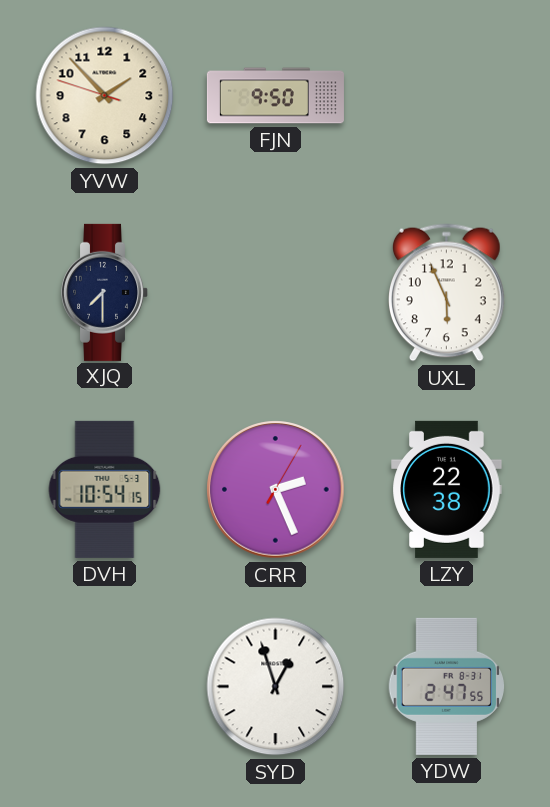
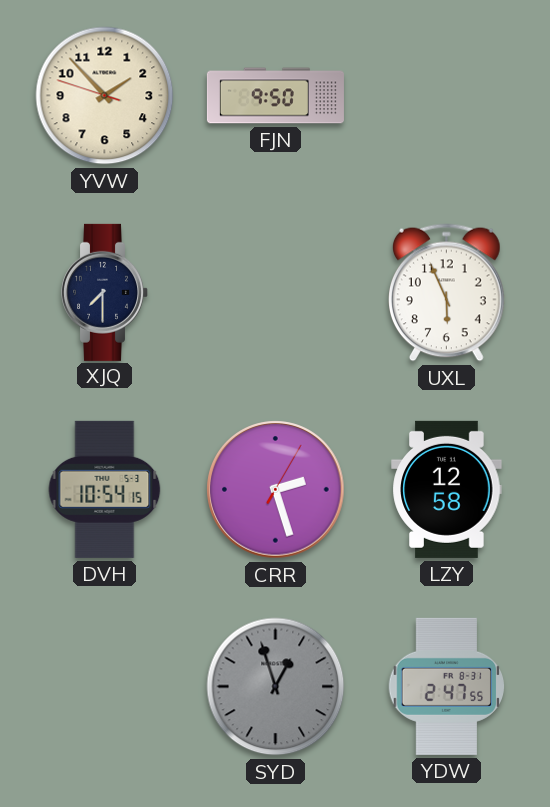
CRR: 2:26 -> 2:27
LZY: 22:38 -> 12:58
SYD dial: white -> grey
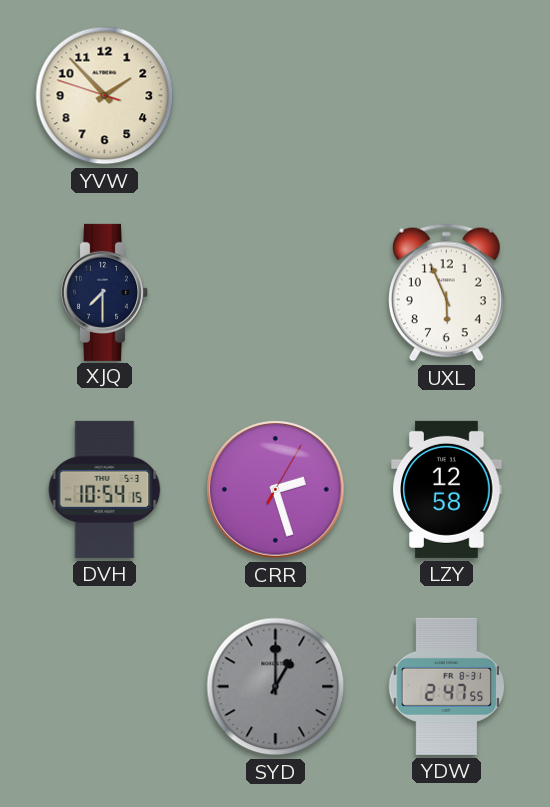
FJN: 9:50 -> none
SYD: 12:57 -> 1:00
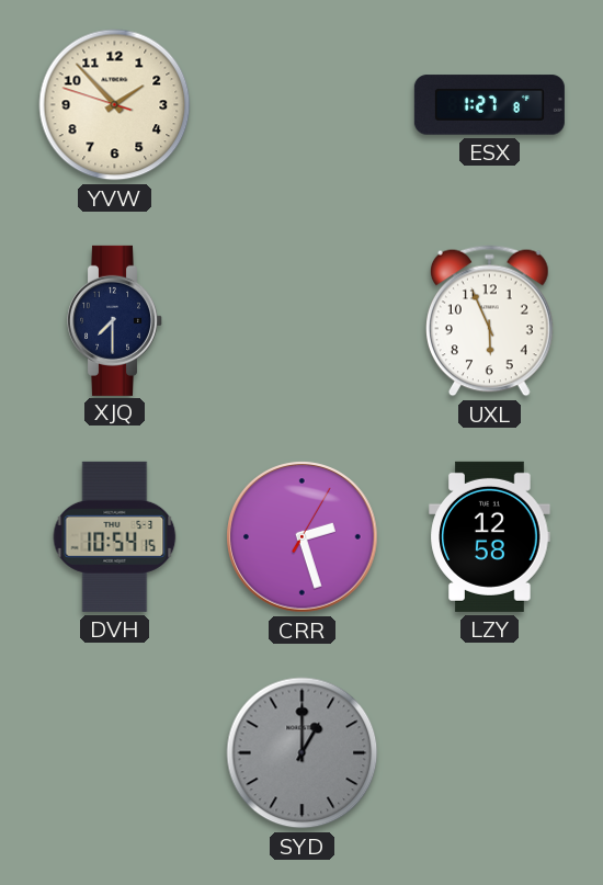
ESX: none -> 1:27
YDW: 2:47 -> none
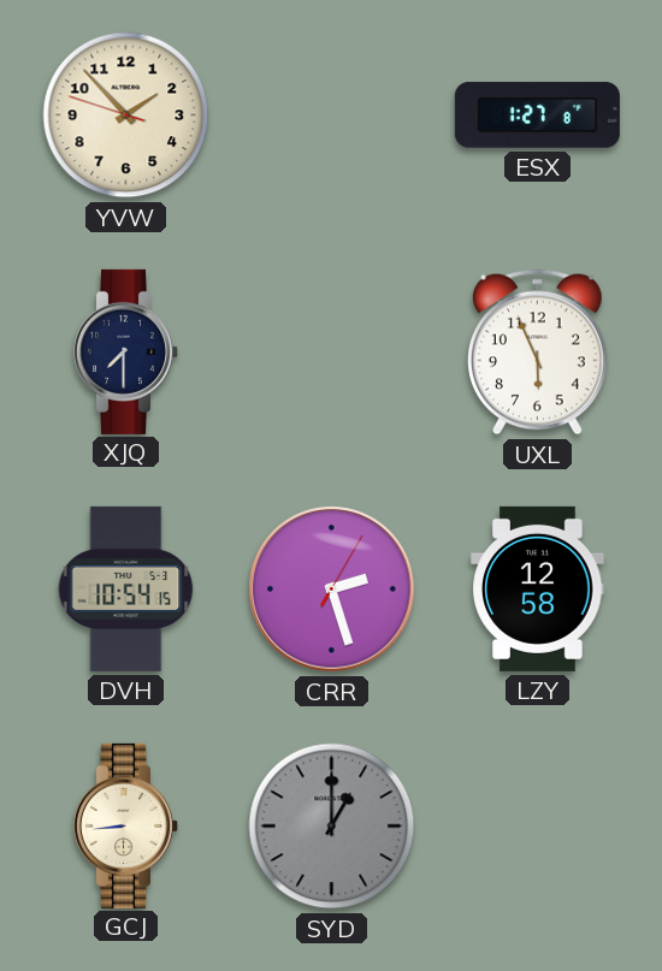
GCJ: none -> 8:44
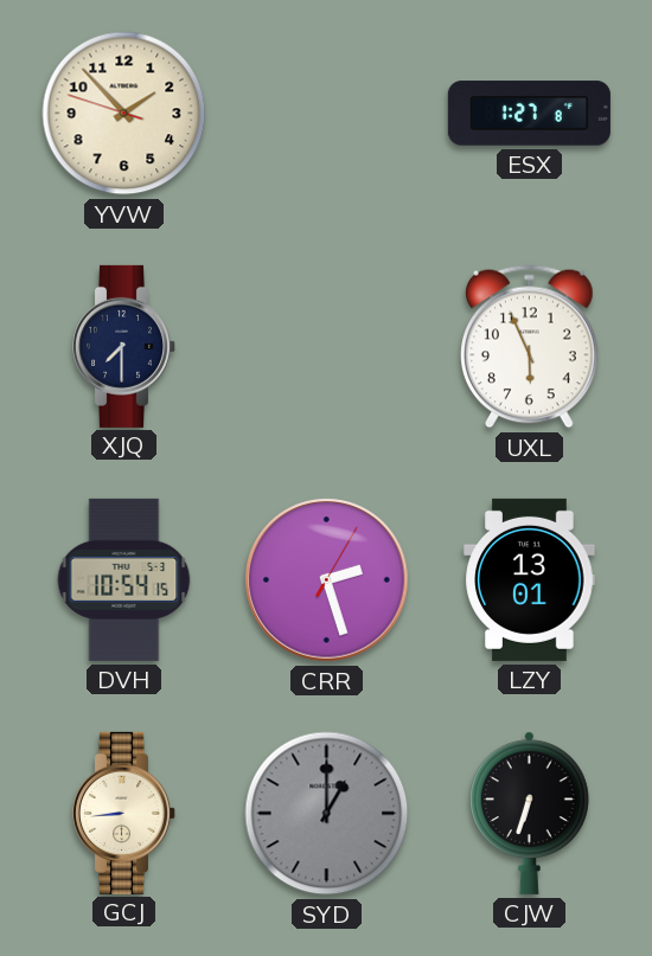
LZY: 12:58 -> 13:01
CJW: none -> 6:33
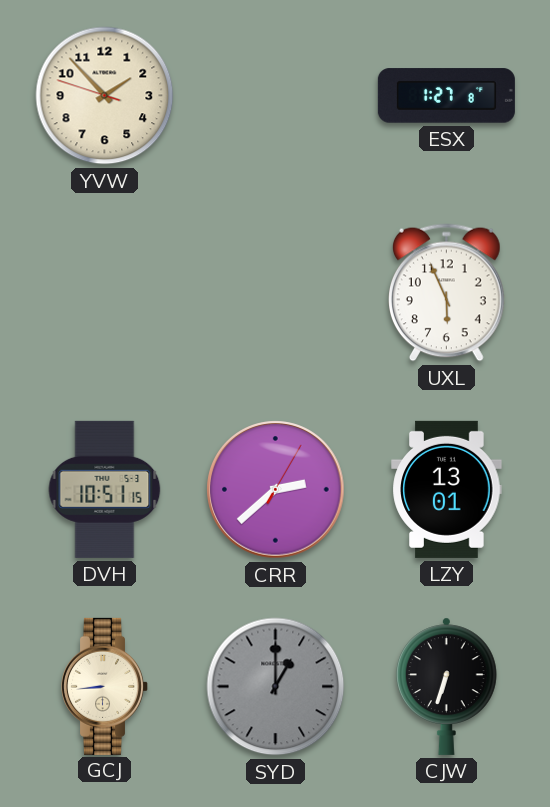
XJQ: 7:30 -> none
DVH: 10:54 -> 10:51
CRR: 2:27 -> 2:38
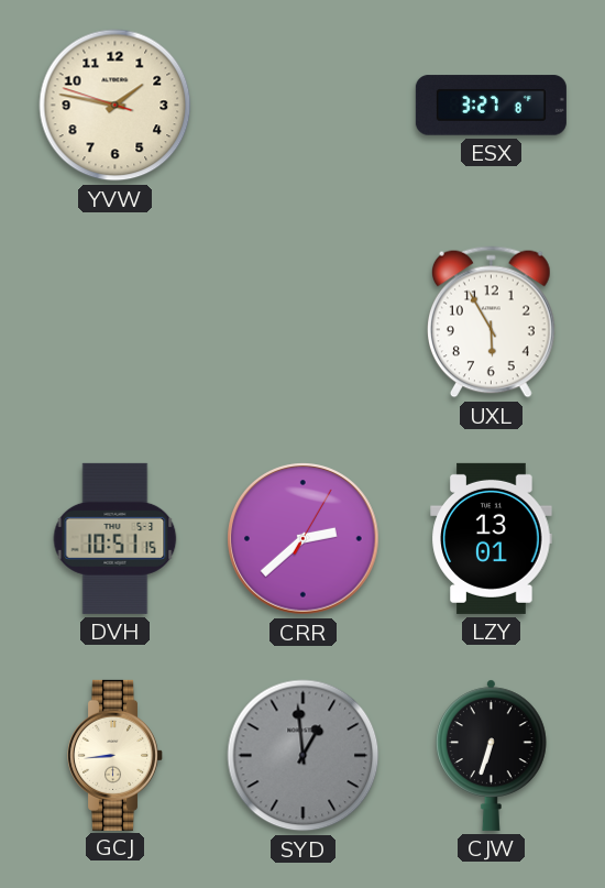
YVW: 1:52 -> 1:46
ESX: 1:27 -> 3:27
UXL: 5:56 -> 5:55
SYD: 1:00 -> 12:59
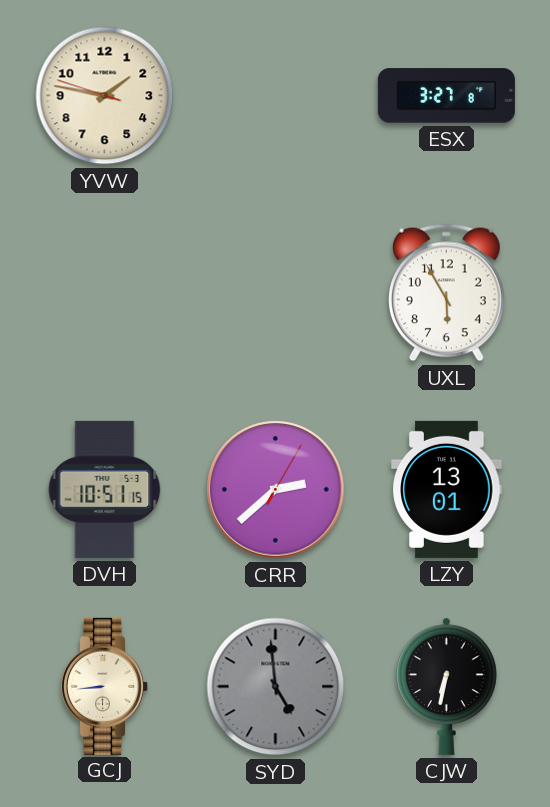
SYD: 12:59 -> 4:59
CJW: 6:33 -> 6:32
